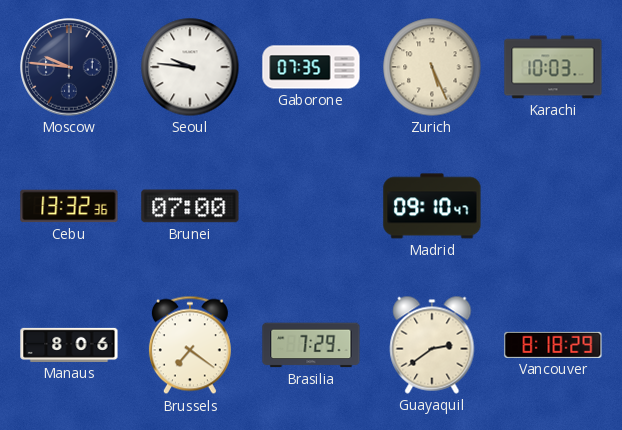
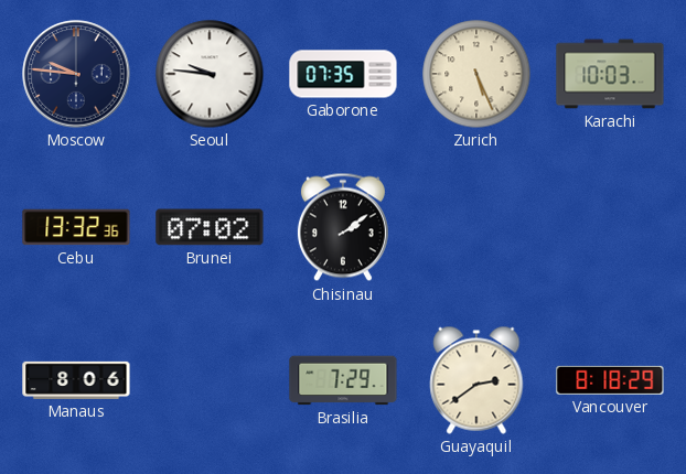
Brunei: 07:00 -> 07:02
Chisinau: none -> 2:09
Madrid: 09:10 -> none
Brussels: 7:21 -> none
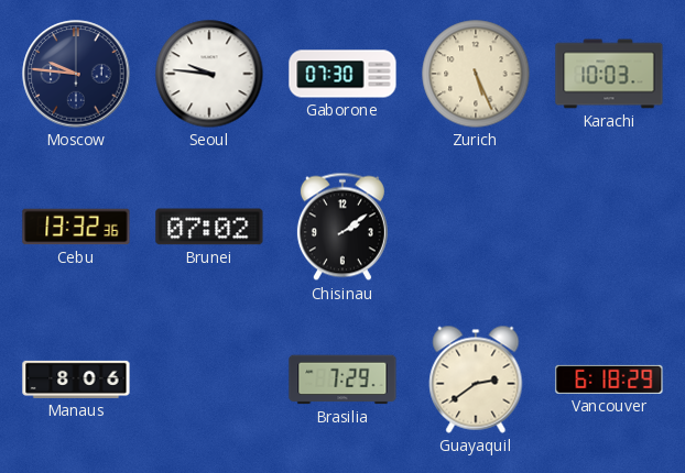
Gaborone: 07:35 -> 07:30
Vancouver: 8:18 -> 6:18
